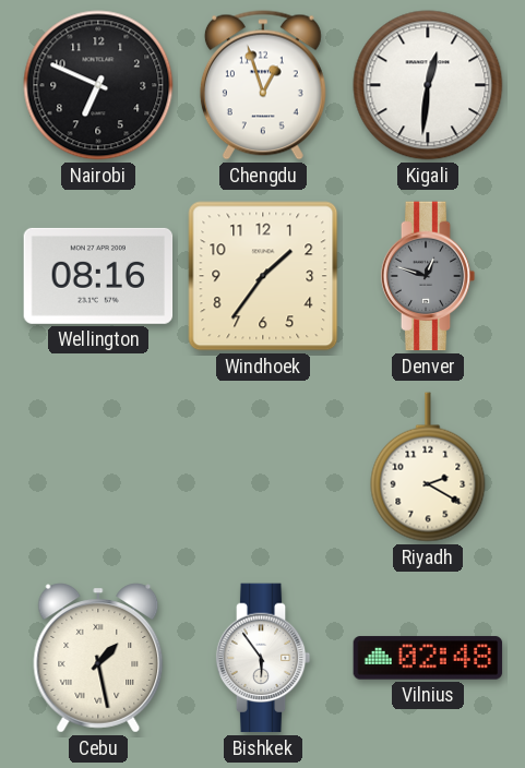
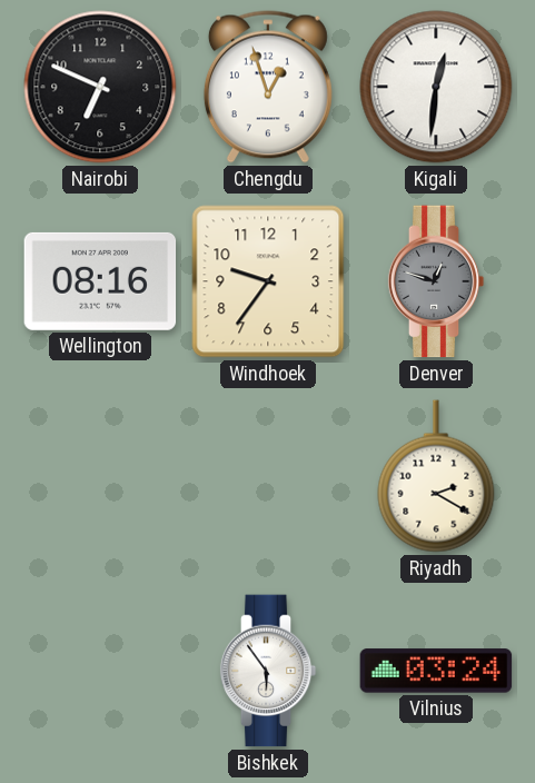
Windhoek: 1:36 -> 9:36
Cebu: 1:28 -> none
Vilnius: 02:48 -> 03:24
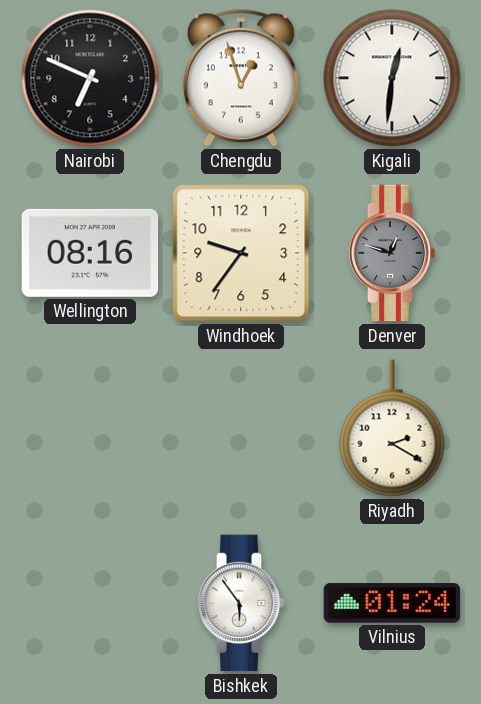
Vilnius: 03:24 -> 01:24
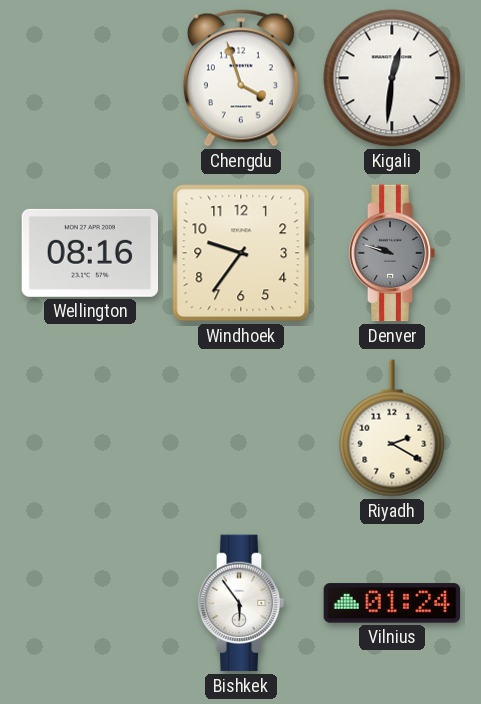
Nairobi: 6:49 -> none
Chengdu: 12:57 -> 3:57
Denver: 12:48 -> 9:48
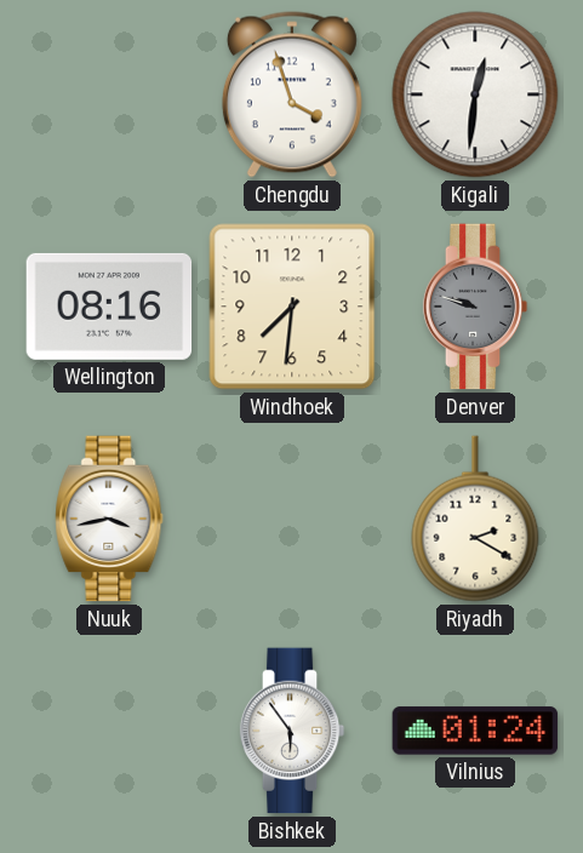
Windhoek: 9:36 -> 7:31
Nuuk: none -> 3:43
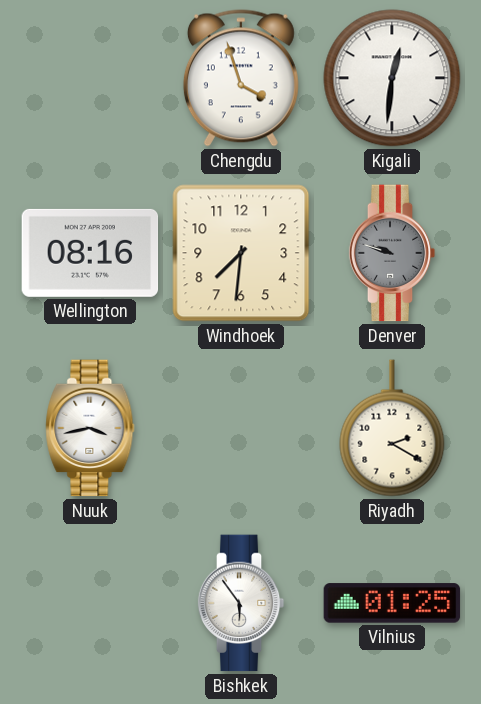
Vilnius: 01:24 -> 01:25
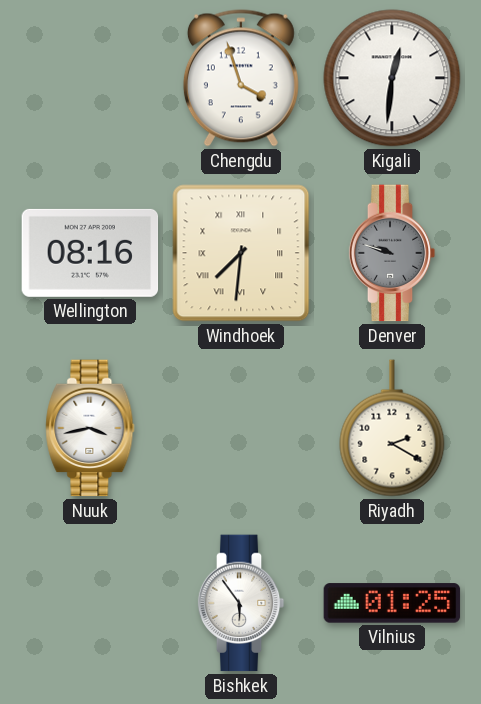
Windhoek numerals: Arabic -> Roman
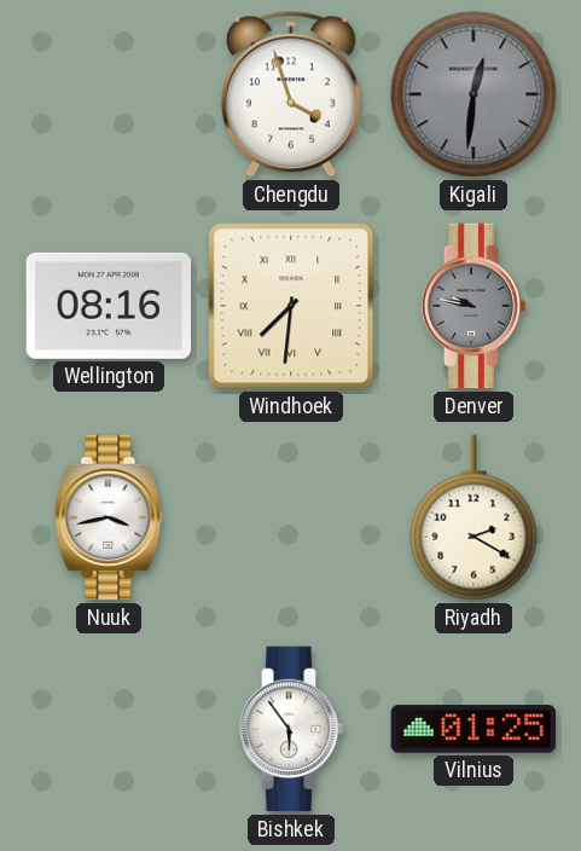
Kigali dial: white -> grey
Denver: 9:48 -> 9:47
